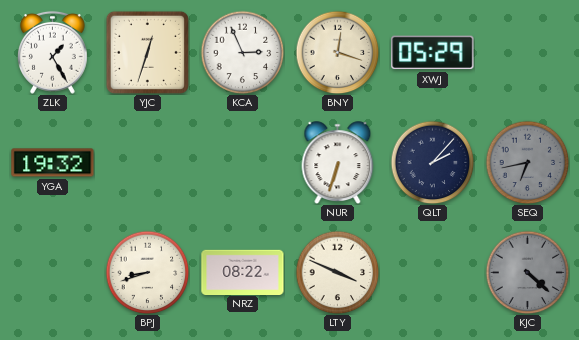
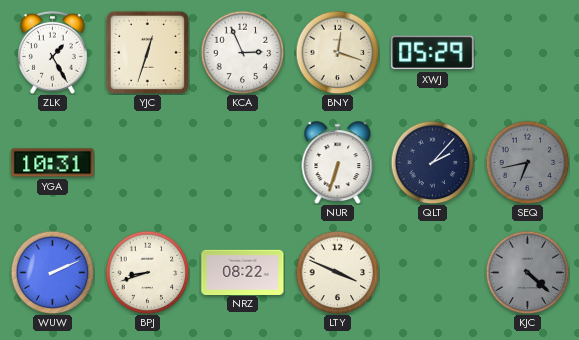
YGA: 19:32 -> 10:31
WUW: none -> 2:11
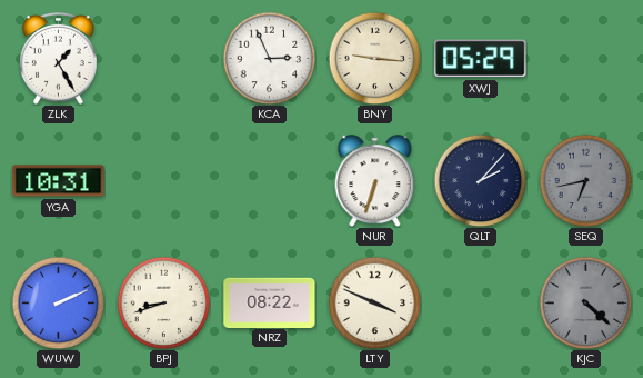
YJC: 12:33 -> none
BNY: 12:18 -> 9:16
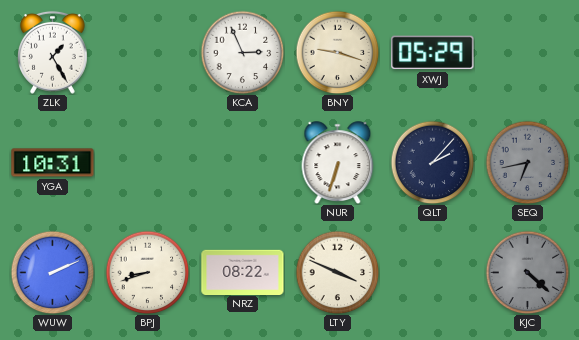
BNY: 9:16 -> 9:18
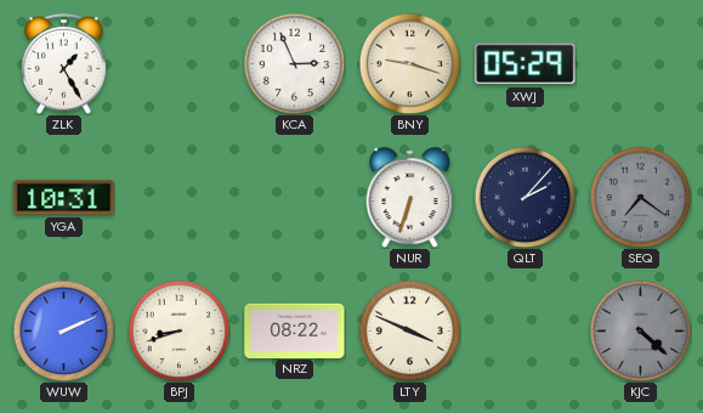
SEQ: 6:43 -> 7:21
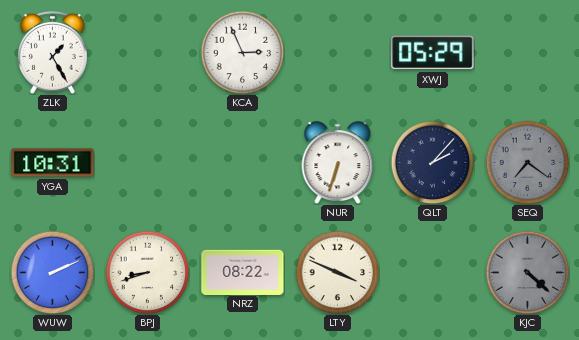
BNY: 9:18 -> none
